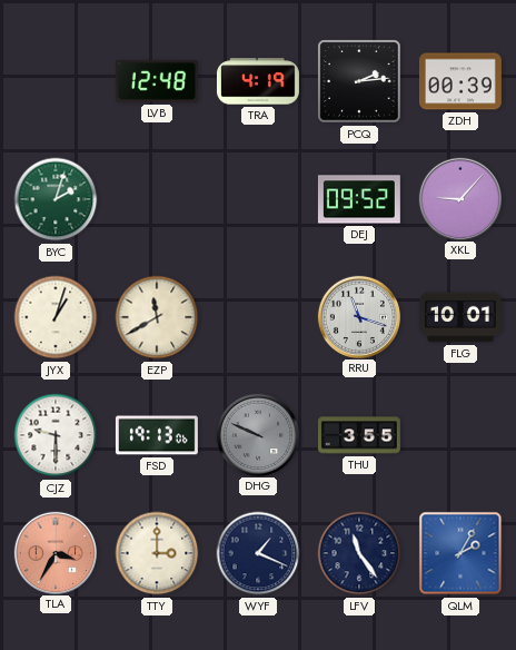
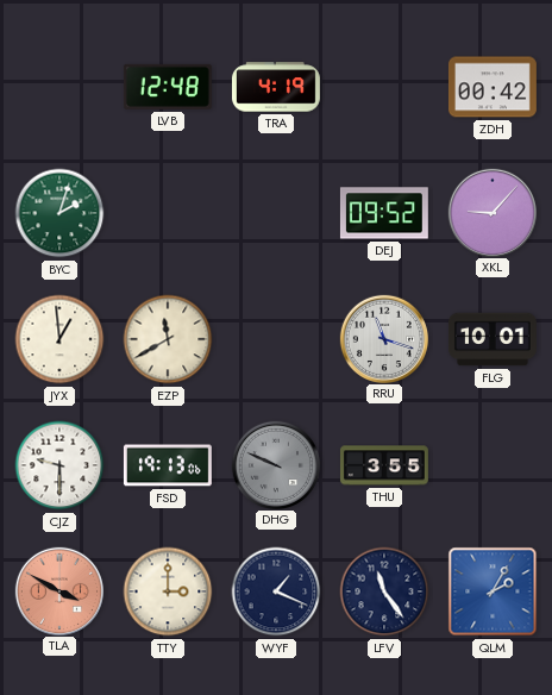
PCQ: 2:14 -> none
ZDH: 00:39 -> 00:42
JYX: 1:03 -> 12:59
TLA: 3:35 -> 3:50
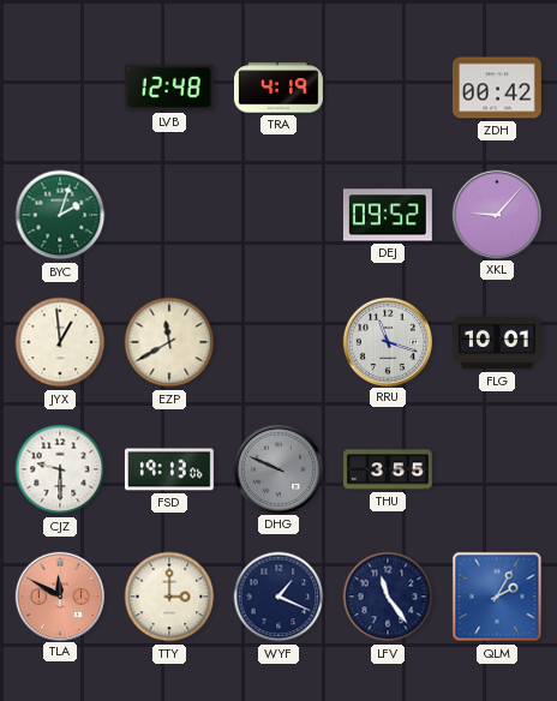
TLA: 3:50 -> 11:50
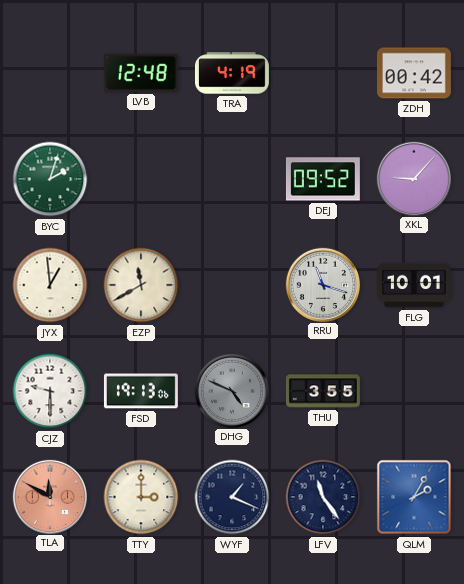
DHG: 9:49 -> 4:49
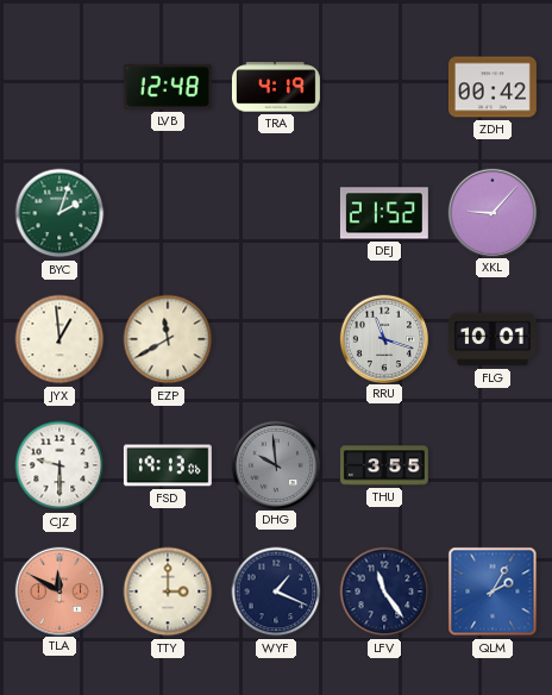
DEJ: 09:52 -> 21:52
DHG: 4:49 -> 9:59
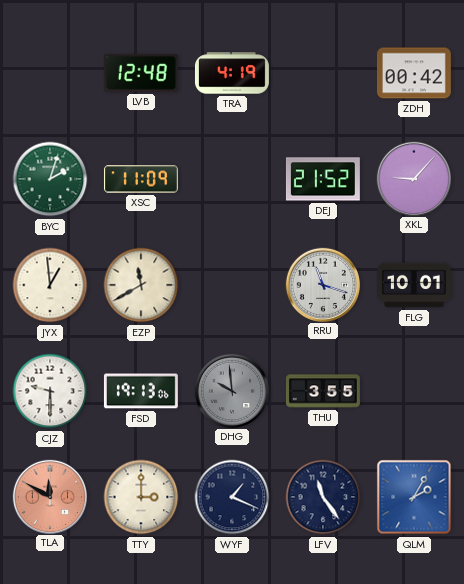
XSC: none -> 11:09
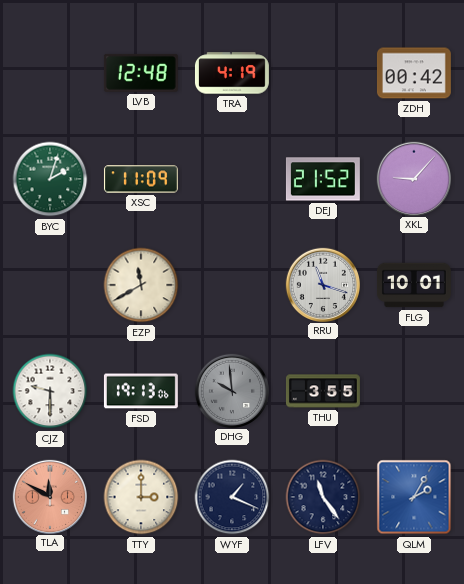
JYX: 12:59 -> none
